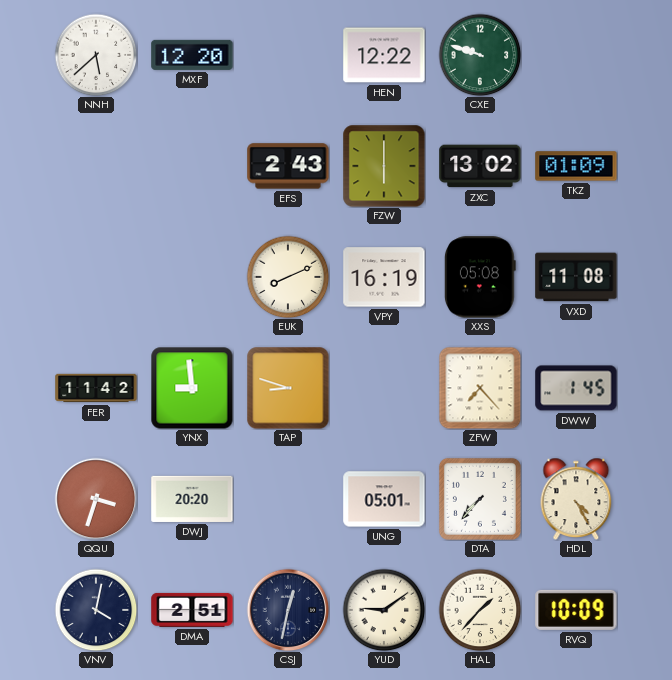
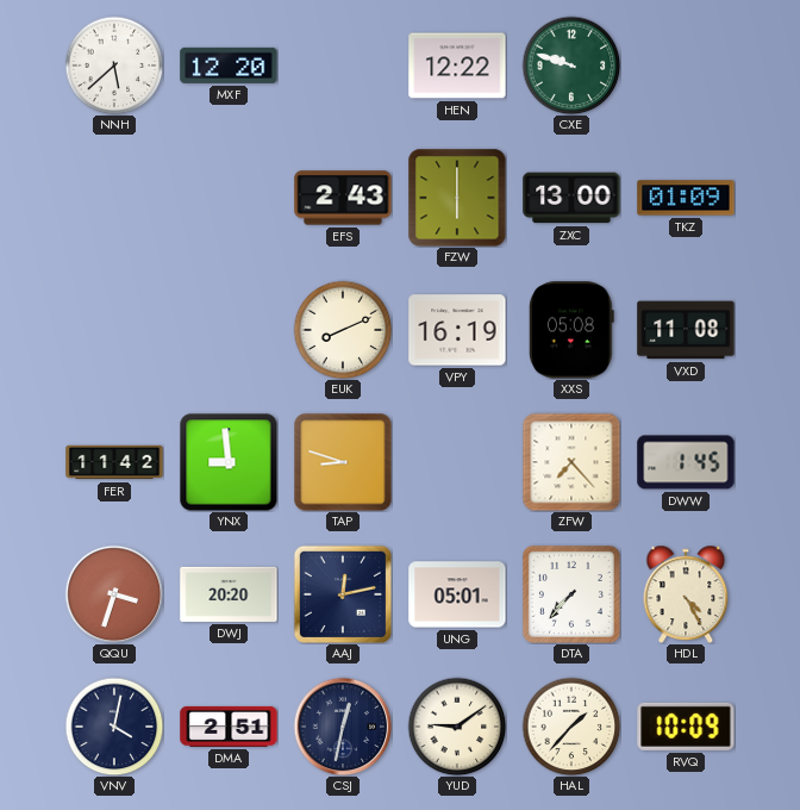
ZXC: 13:02 -> 13:00
AAJ: none -> 12:13
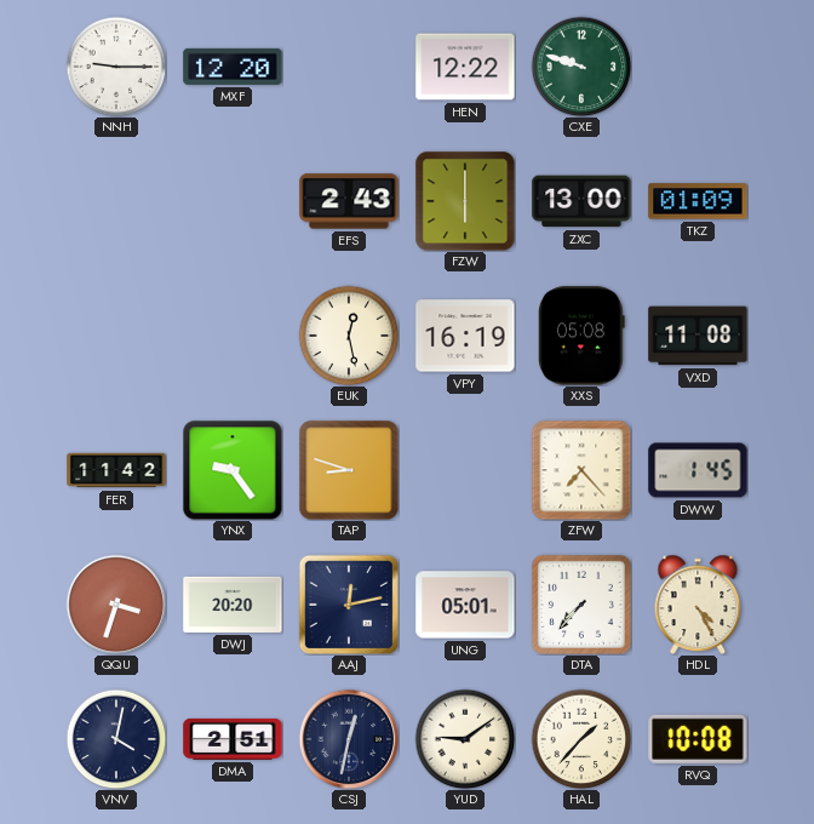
NNH: 5:38 -> 9:15
EUK: 8:11 -> 12:28
YNX: 8:59 -> 9:24
RVQ: 10:09 -> 10:08
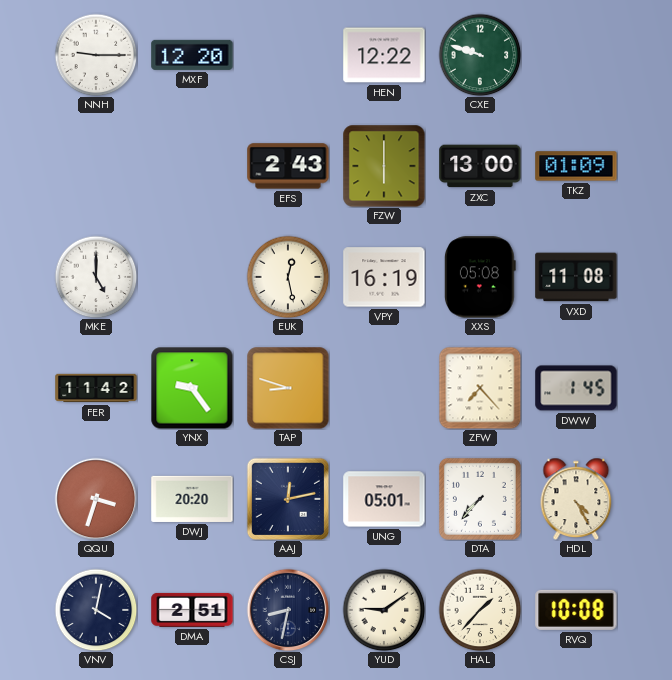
MKE: none -> 5:00
CSJ: 12:32 -> 8:32
